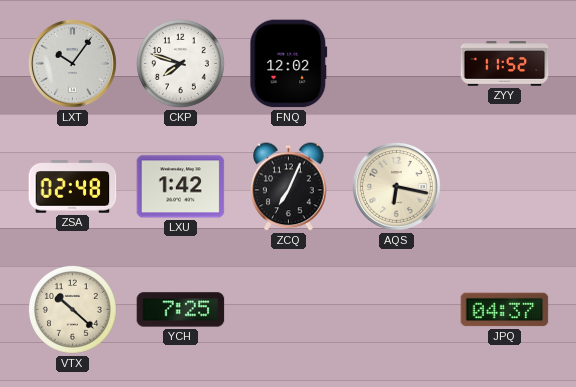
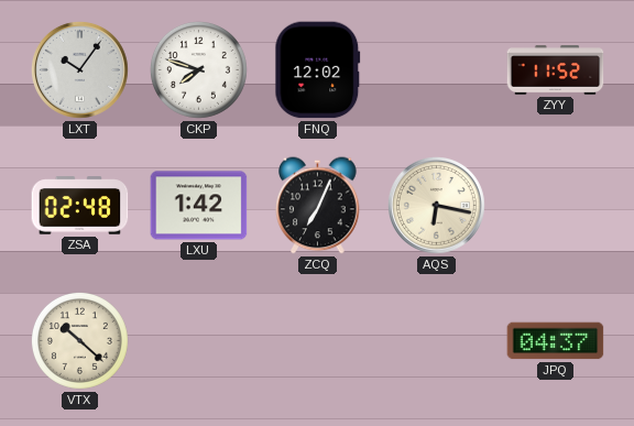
YCH: 7:25 -> none
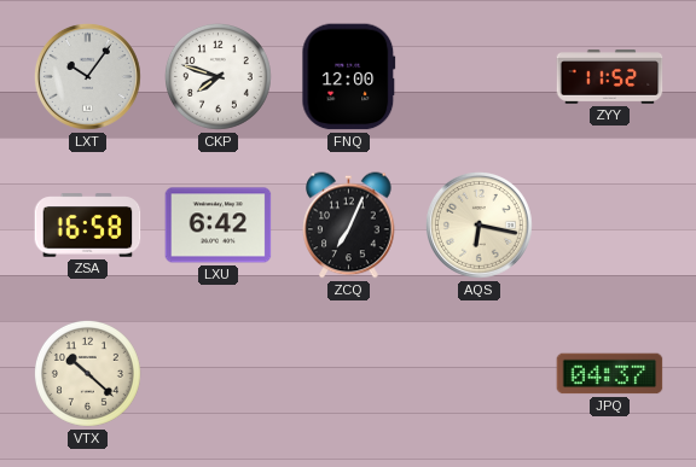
FNQ: 12:02 -> 12:00
ZSA: 02:48 -> 16:58
LXU: 1:42 -> 6:42
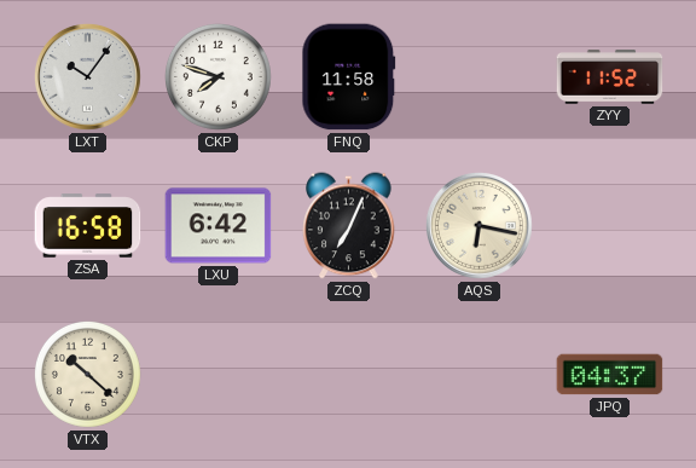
FNQ: 12:00 -> 11:58
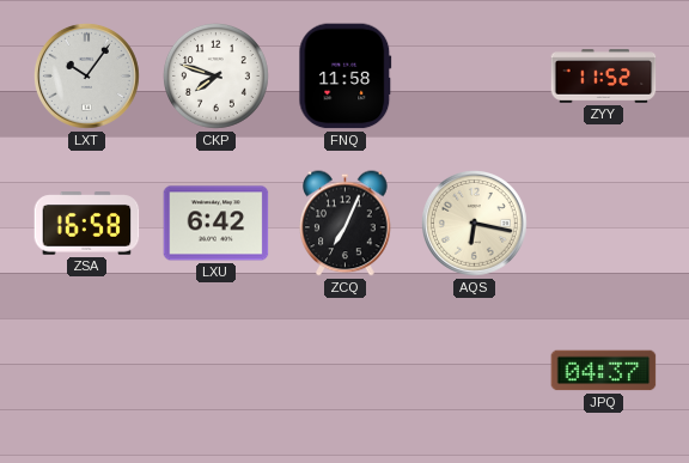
VTX: 10:22 -> none
